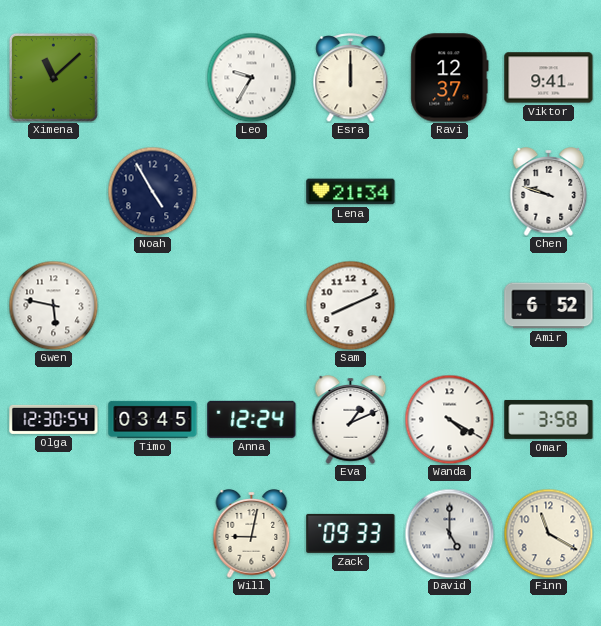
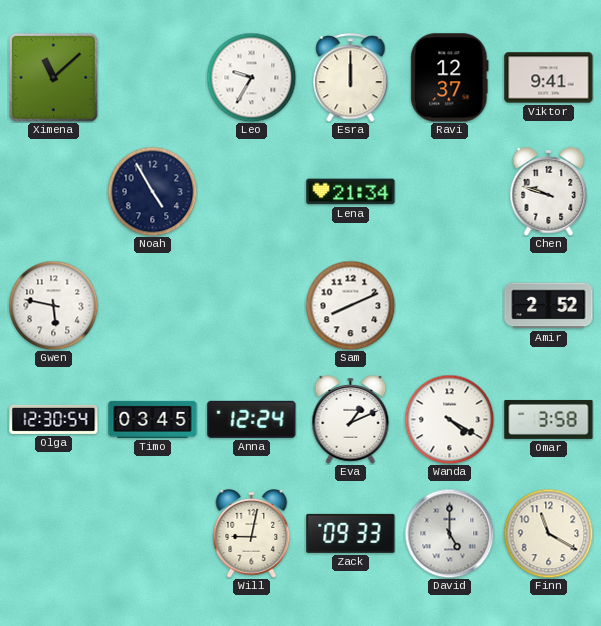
Amir: 6:52 -> 2:52
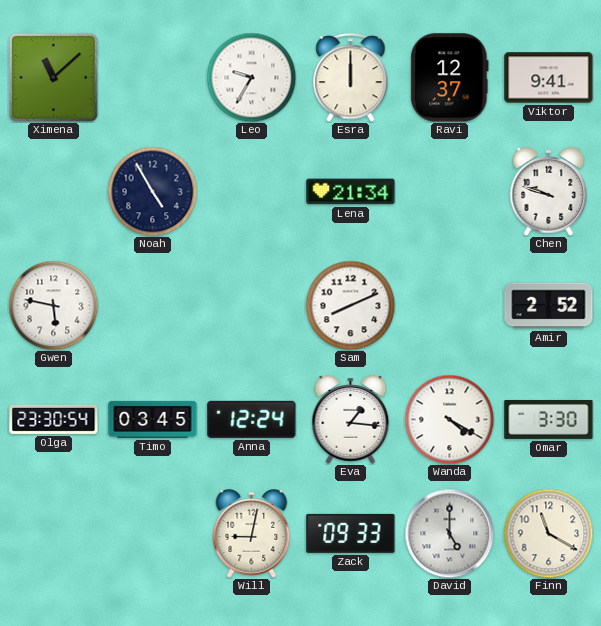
Olga: 12:30 -> 23:30
Eva: 1:11 -> 1:16
Omar: 3:58 -> 3:30
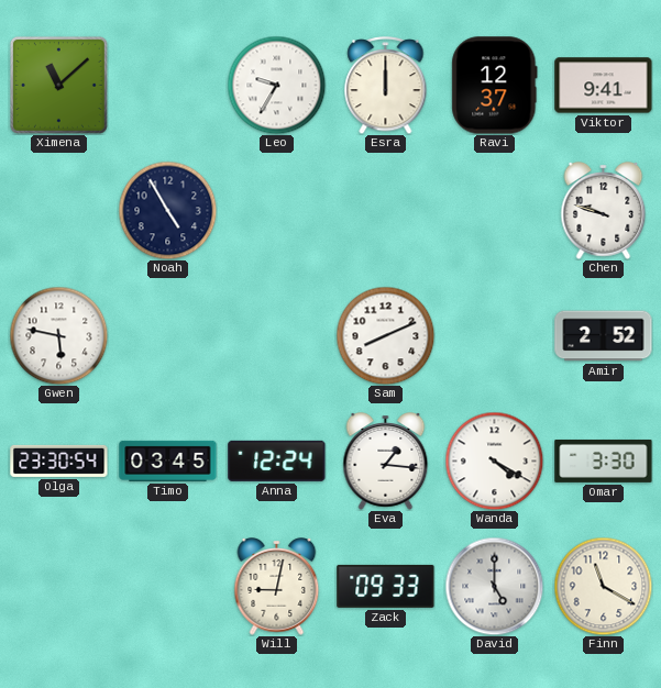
Lena: 21:34 -> none
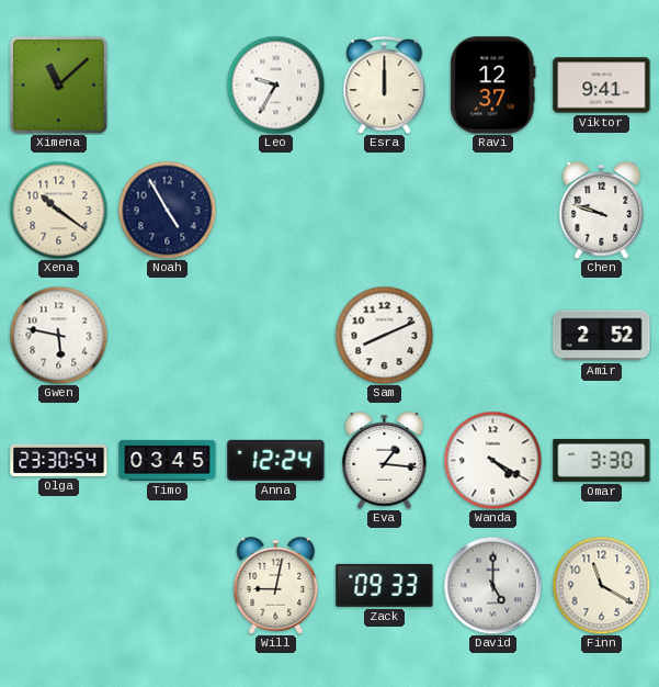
Xena: none -> 10:21
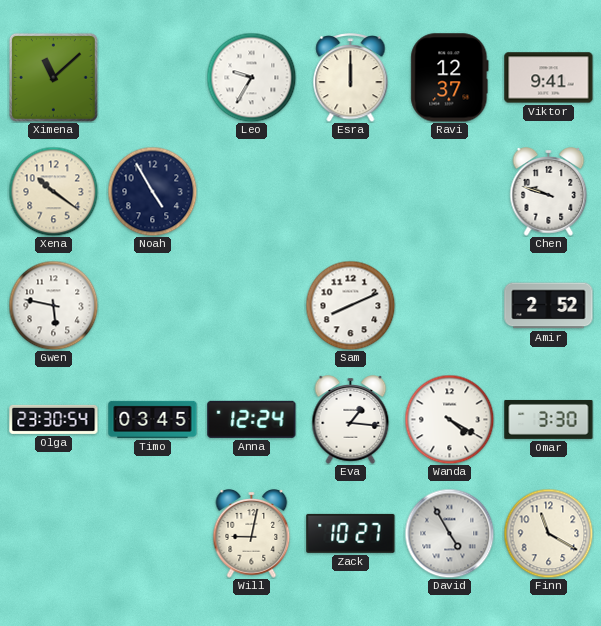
Zack: 09:33 -> 10:27
David: 5:00 -> 4:55
